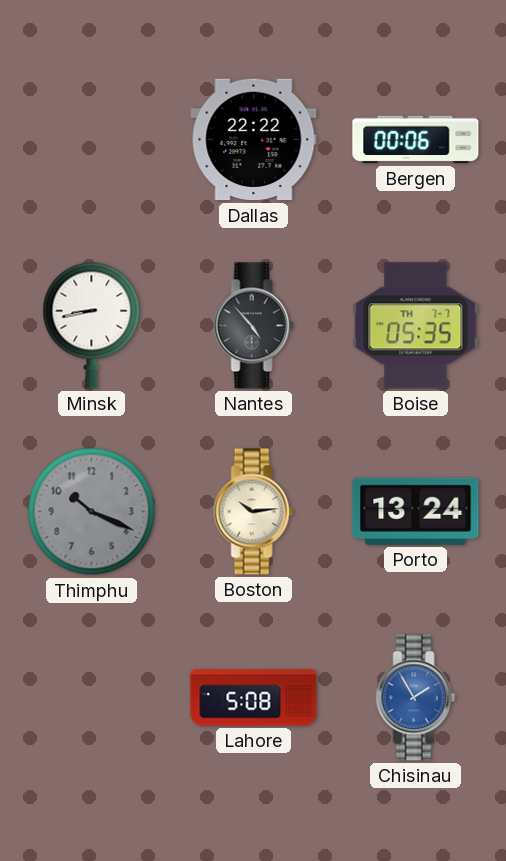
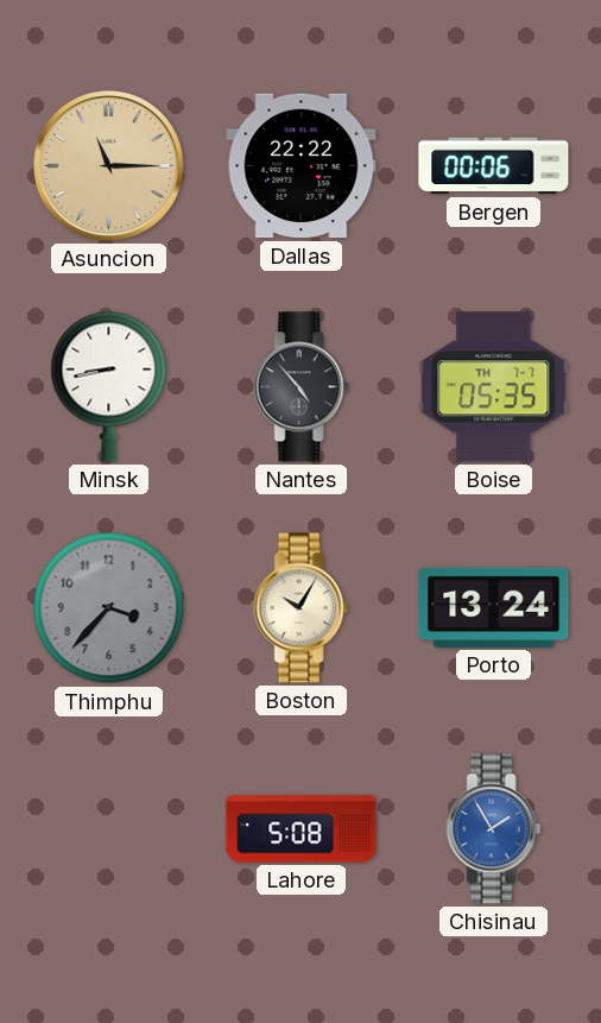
Asuncion: none -> 11:15
Thimphu: 10:19 -> 3:37
Boston: 10:14 -> 10:05
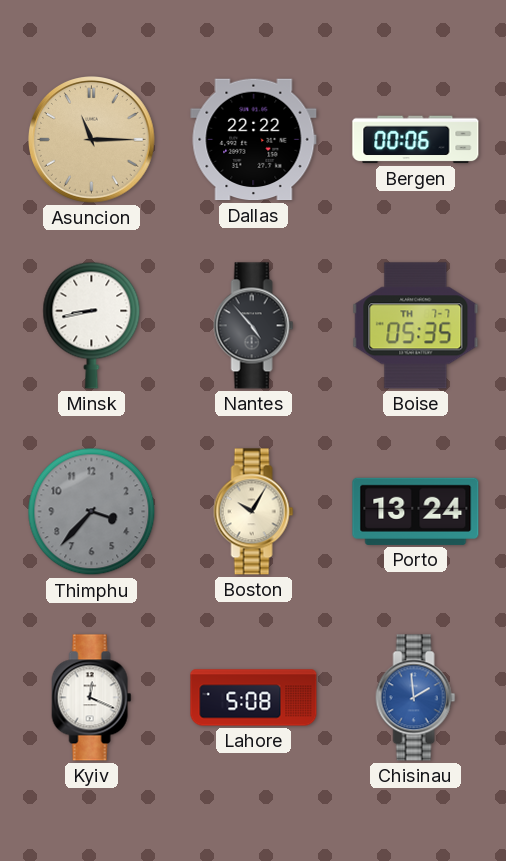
Kyiv: none -> 12:19
Chisinau: 1:55 -> 1:59
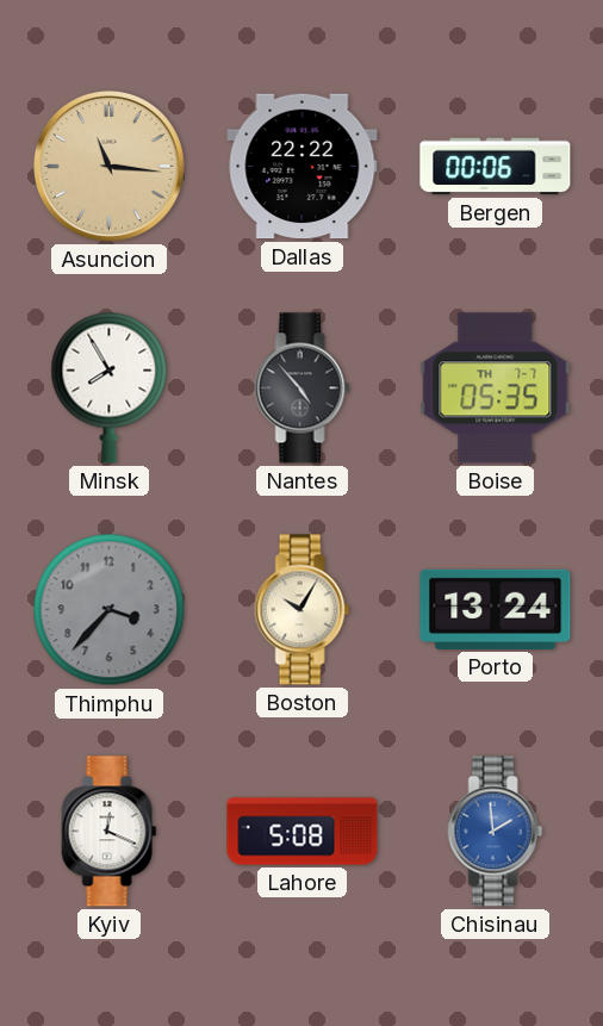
Asuncion: 11:15 -> 11:16
Minsk: 8:43 -> 7:55
